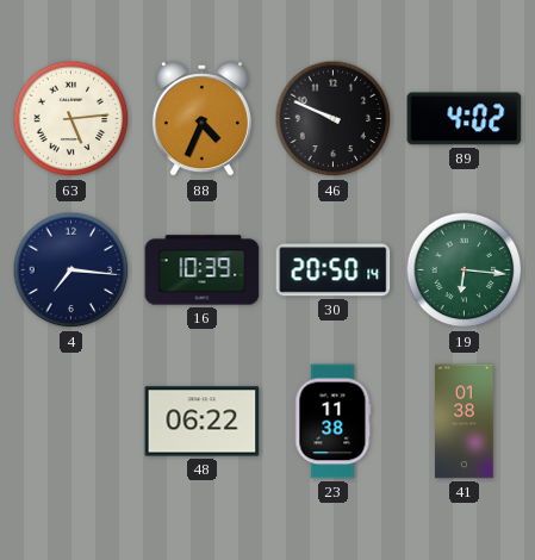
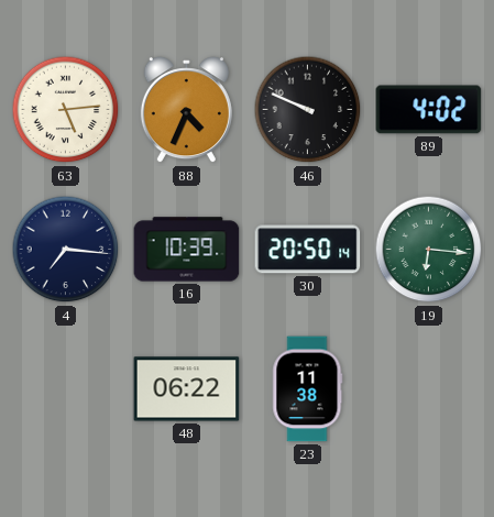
41: 01:38 -> none
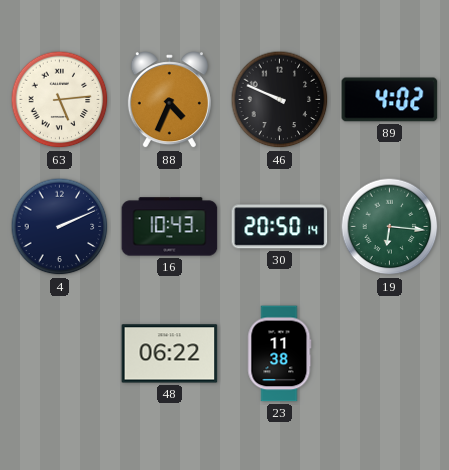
4: 7:16 -> 2:11
16: 10:39 -> 10:43
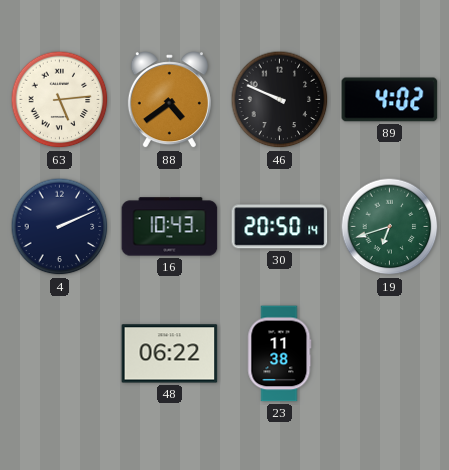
88: 4:34 -> 4:39
19: 6:16 -> 6:42
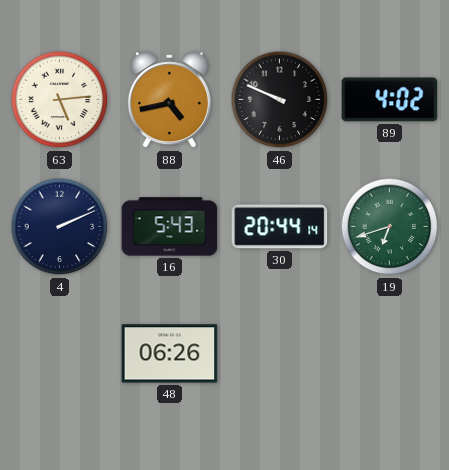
88: 4:39 -> 4:43
16: 10:43 -> 5:43
30: 20:50 -> 20:44
48: 06:22 -> 06:26
23: 11:38 -> none
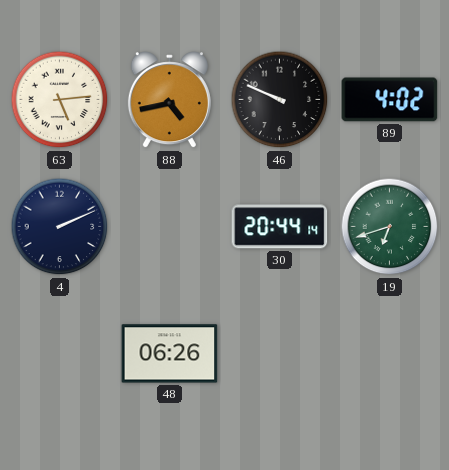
16: 5:43 -> none
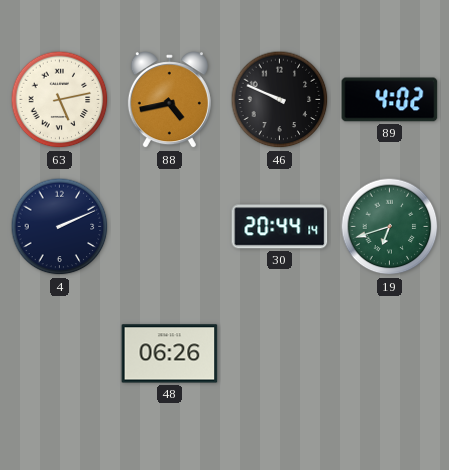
63: 5:14 -> 5:13
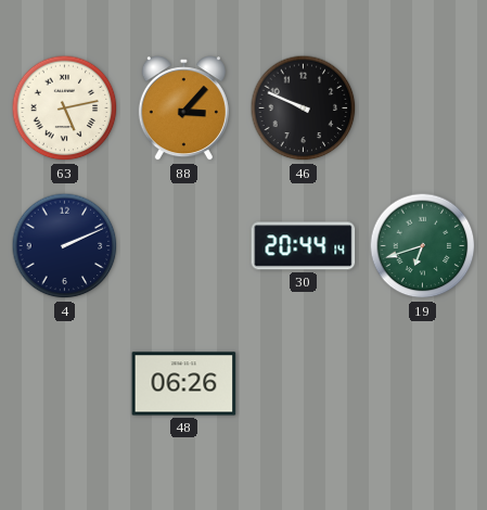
88: 4:43 -> 3:07
89: 4:02 -> none
